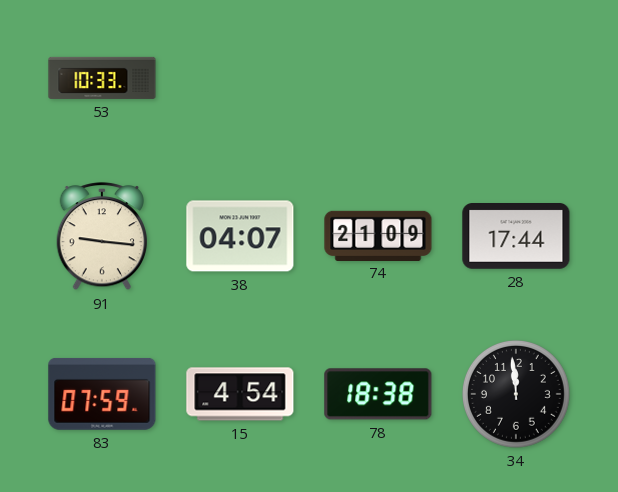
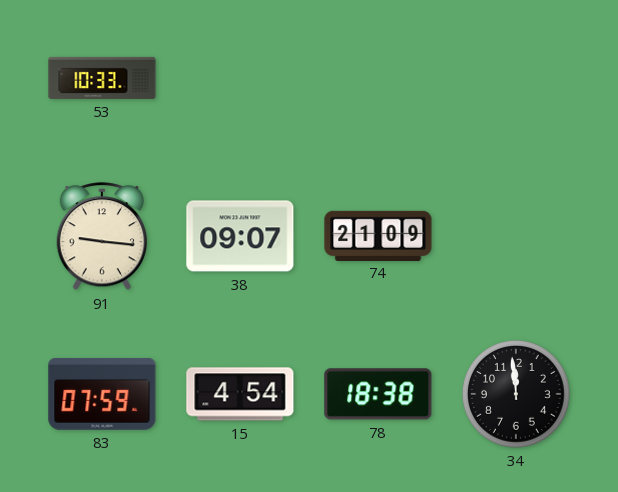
38: 04:07 -> 09:07
28: 17:44 -> none
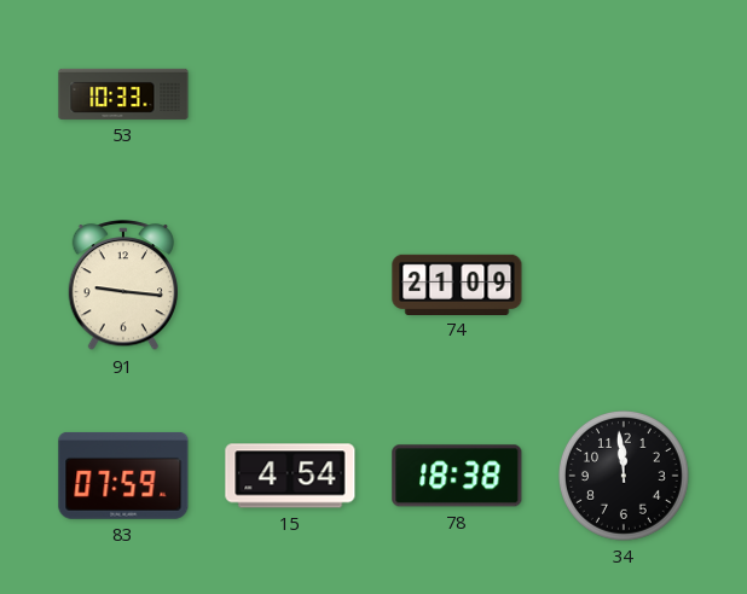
38: 09:07 -> none
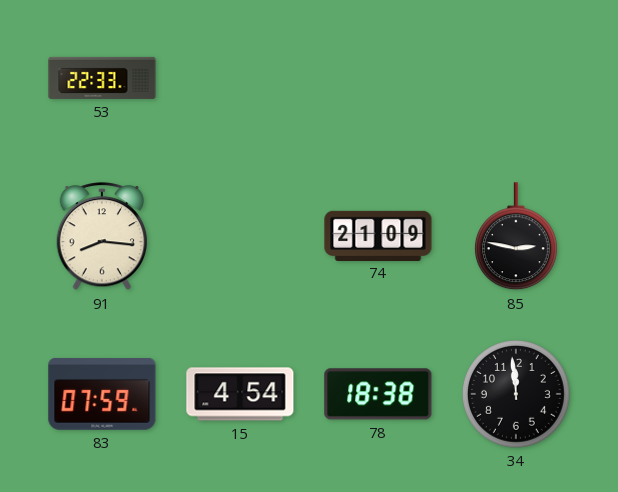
53: 10:33 -> 22:33
91: 9:16 -> 8:16
85: none -> 2:47
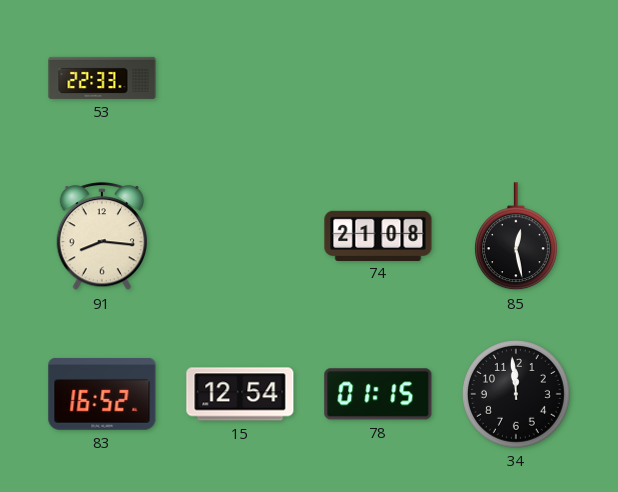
74: 21:09 -> 21:08
85: 2:47 -> 12:28
83: 07:59 -> 16:52
15: 4:54 -> 12:54
78: 18:38 -> 01:15
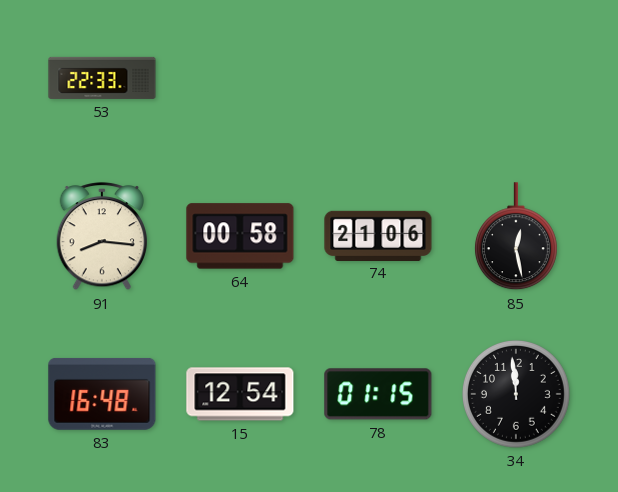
64: none -> 00:58
74: 21:08 -> 21:06
83: 16:52 -> 16:48
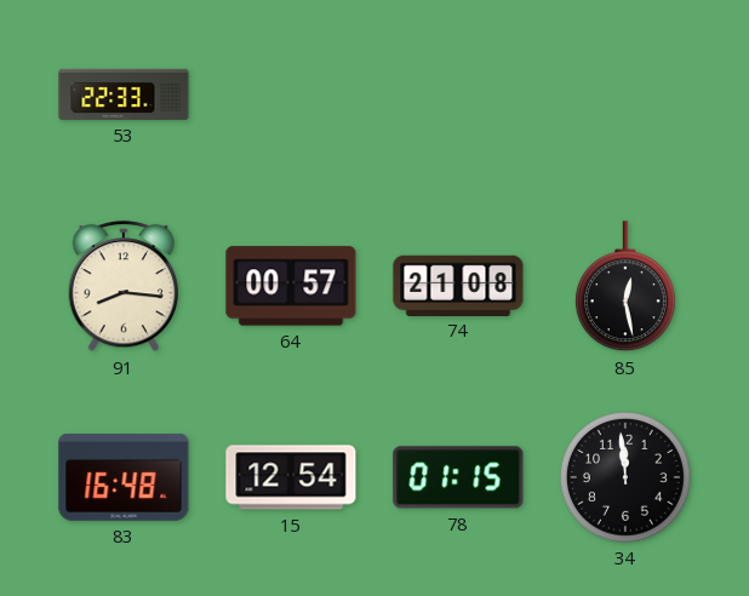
64: 00:58 -> 00:57
74: 21:06 -> 21:08
